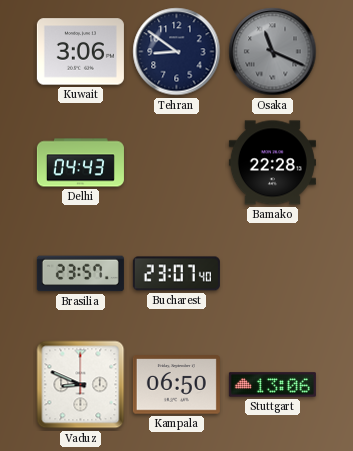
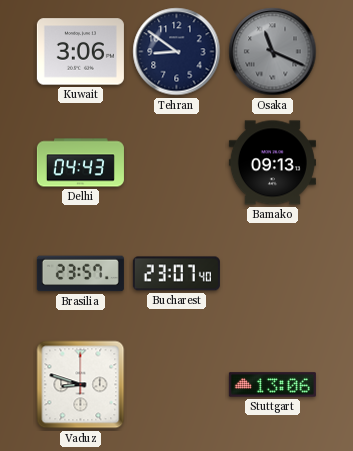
Bamako: 22:28 -> 09:13
Vaduz: 8:49 -> 8:48
Kampala: 06:50 -> none
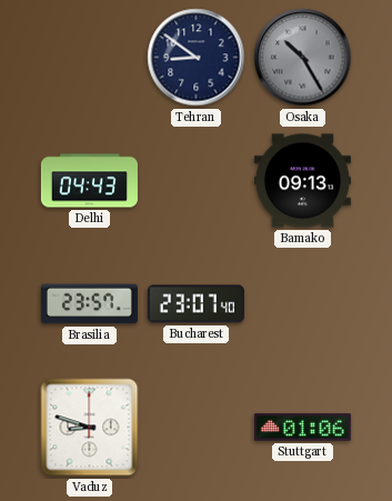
Kuwait: 3:06 -> none
Osaka: 11:19 -> 10:25
Stuttgart: 13:06 -> 01:06
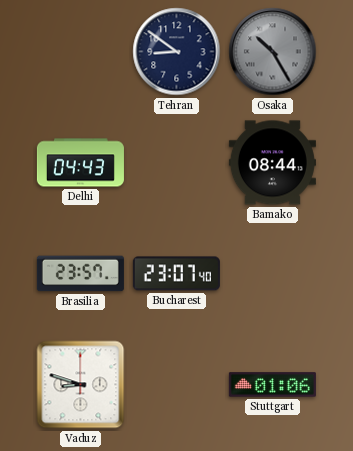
Bamako: 09:13 -> 08:44
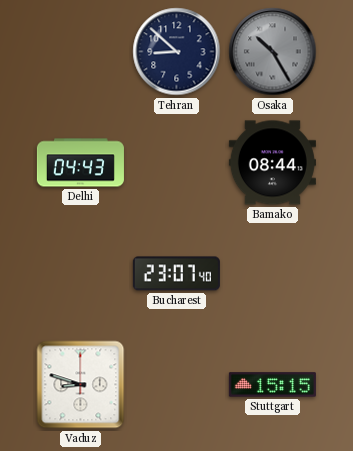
Tehran: 8:51 -> 8:52
Brasilia: 23:57 -> none
Stuttgart: 01:06 -> 15:15
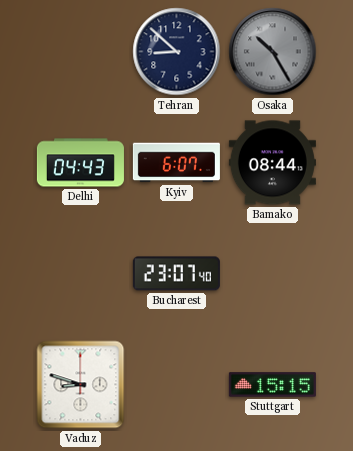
Kyiv: none -> 6:07
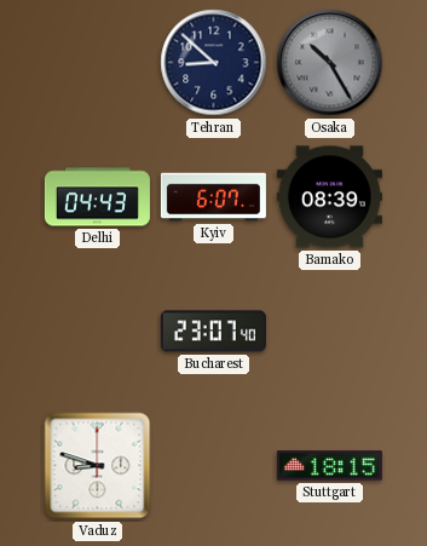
Bamako: 08:44 -> 08:39
Stuttgart: 15:15 -> 18:15
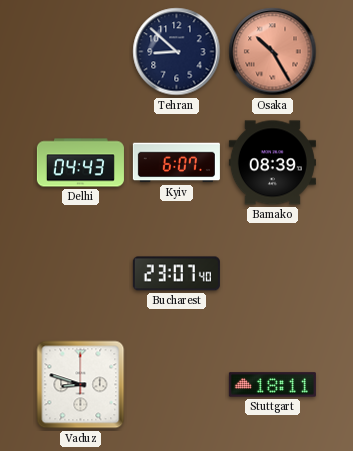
Osaka dial: grey -> salmon
Stuttgart: 18:15 -> 18:11
